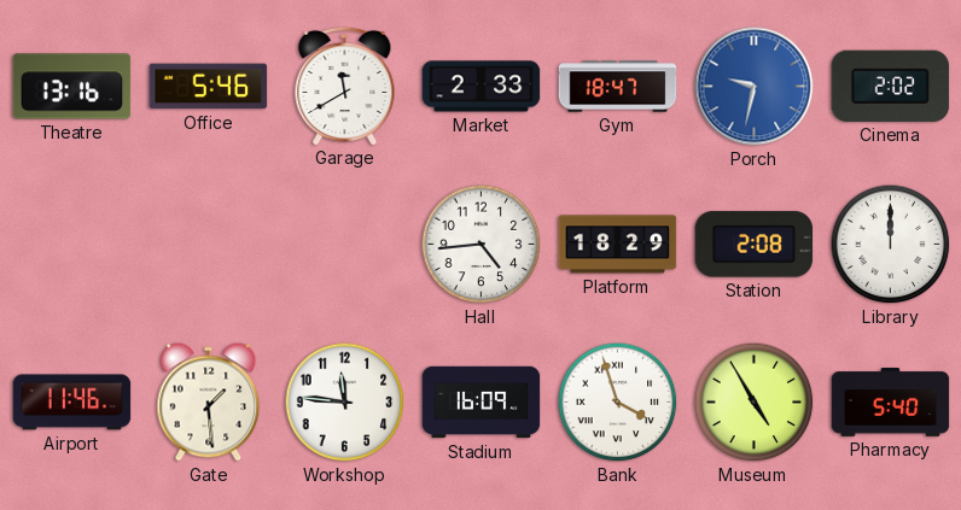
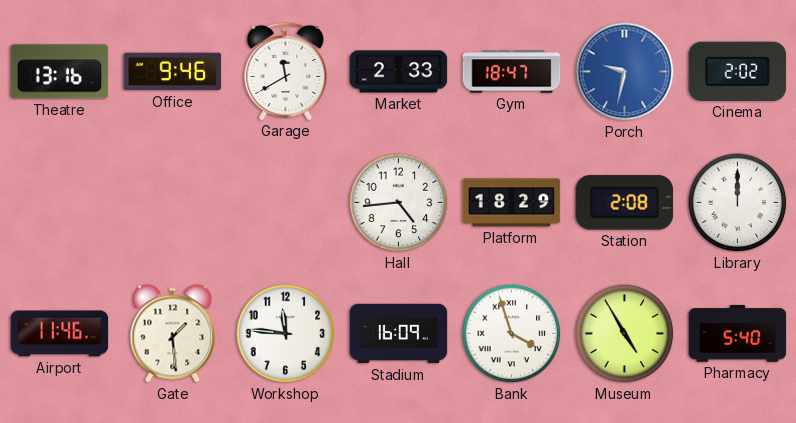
Office: 5:46 -> 9:46
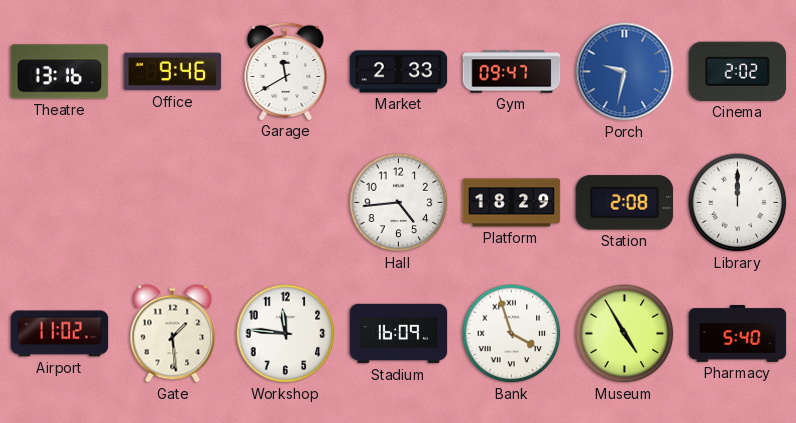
Gym: 18:47 -> 09:47
Airport: 11:46 -> 11:02
